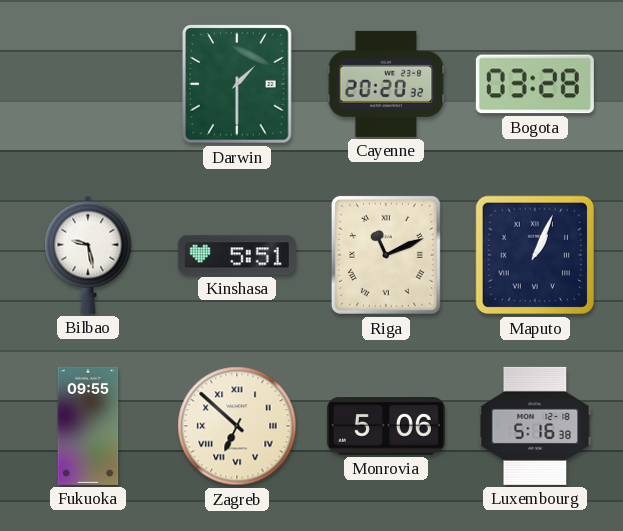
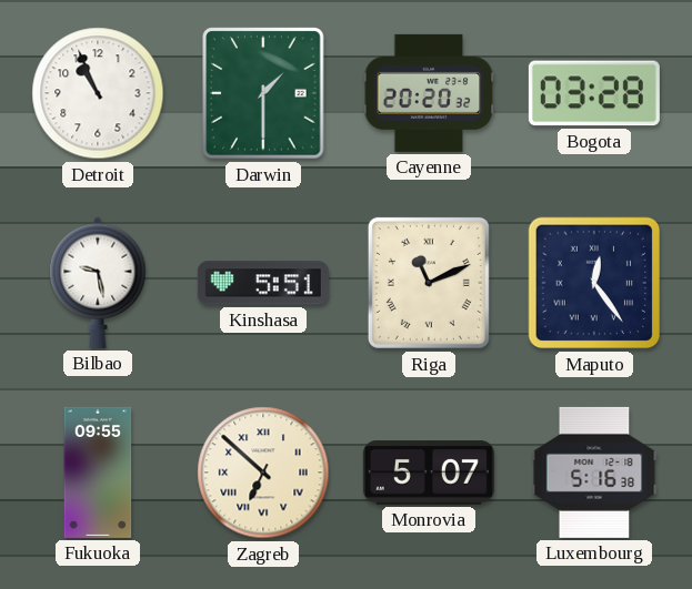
Detroit: none -> 10:56
Maputo: 1:04 -> 12:24
Monrovia: 5:06 -> 5:07
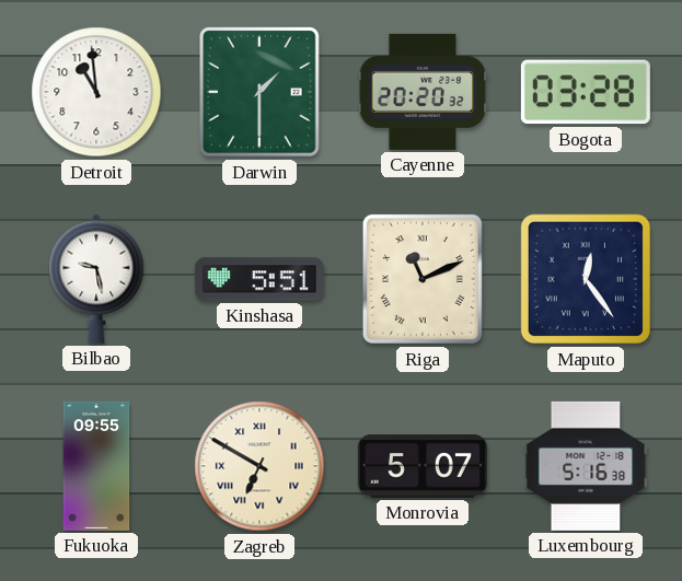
Detroit: 10:56 -> 10:59
Zagreb: 6:52 -> 6:50
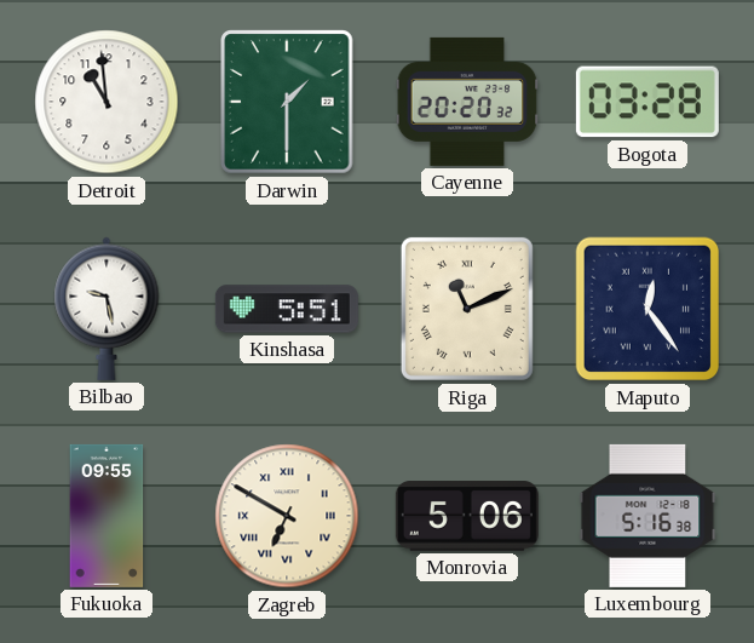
Monrovia: 5:07 -> 5:06
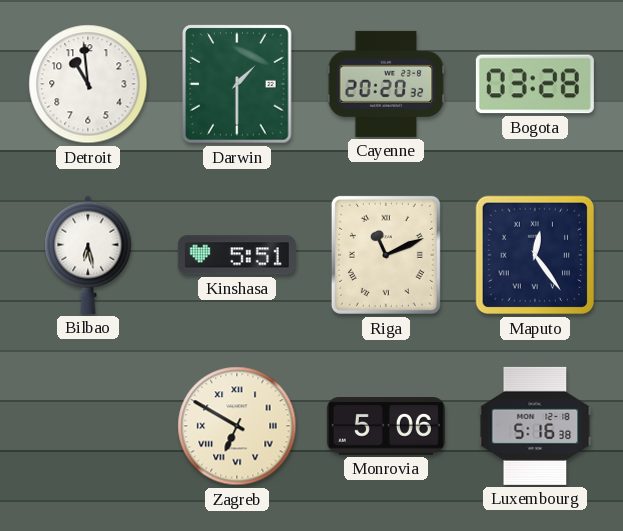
Bilbao: 9:28 -> 6:28
Fukuoka: 09:55 -> none
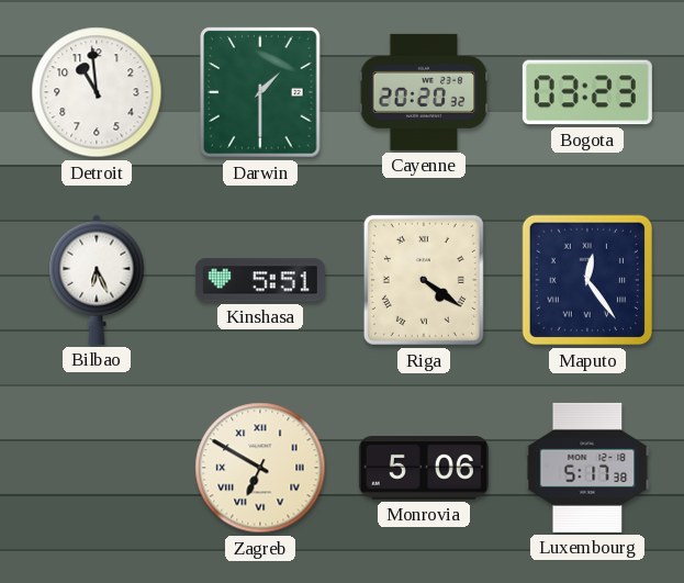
Bogota: 03:28 -> 03:23
Bilbao: 6:28 -> 6:26
Riga: 11:11 -> 4:21
Luxembourg: 5:16 -> 5:17
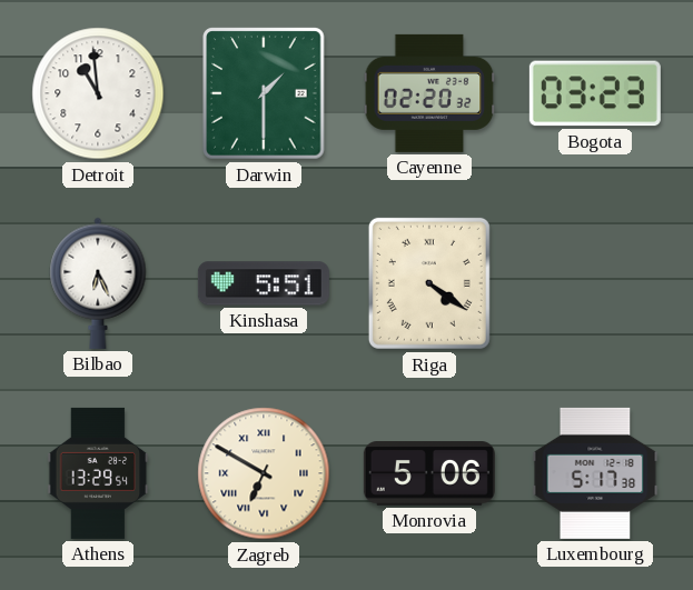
Cayenne: 20:20 -> 02:20
Maputo: 12:24 -> none
Athens: none -> 13:29
